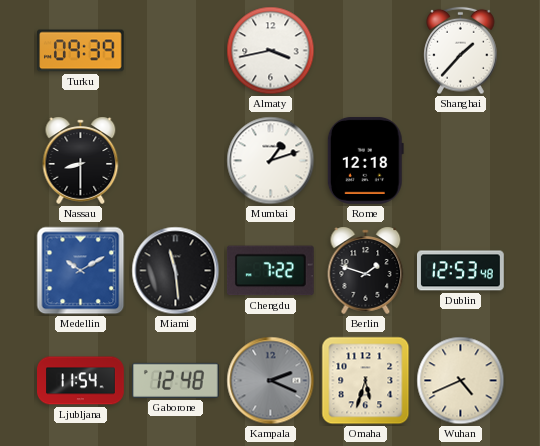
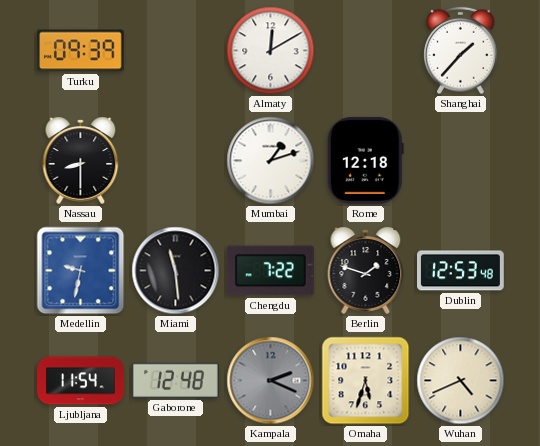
Almaty: 3:43 -> 12:10
Medellin: 10:10 -> 9:32
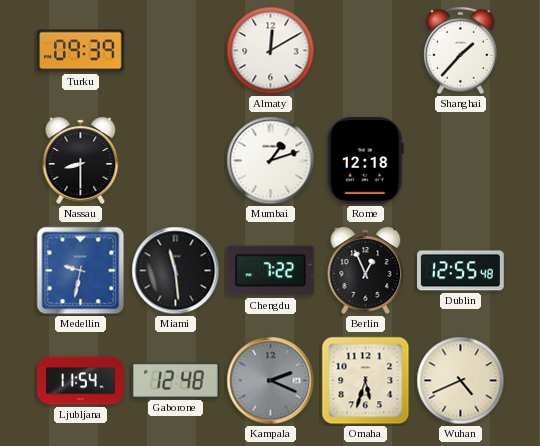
Berlin: 1:48 -> 12:56
Dublin: 12:53 -> 12:55
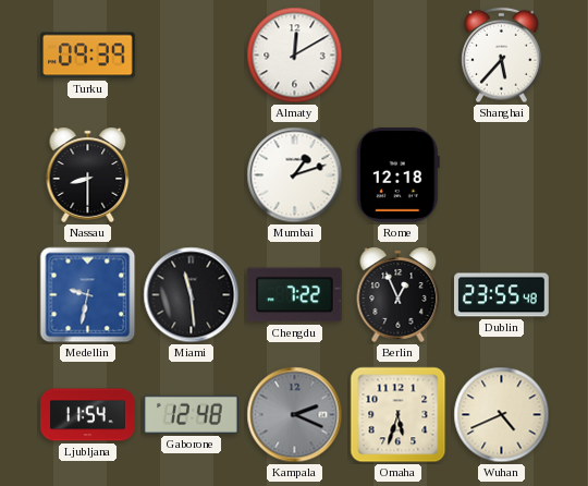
Shanghai: 1:37 -> 5:37
Dublin: 12:55 -> 23:55
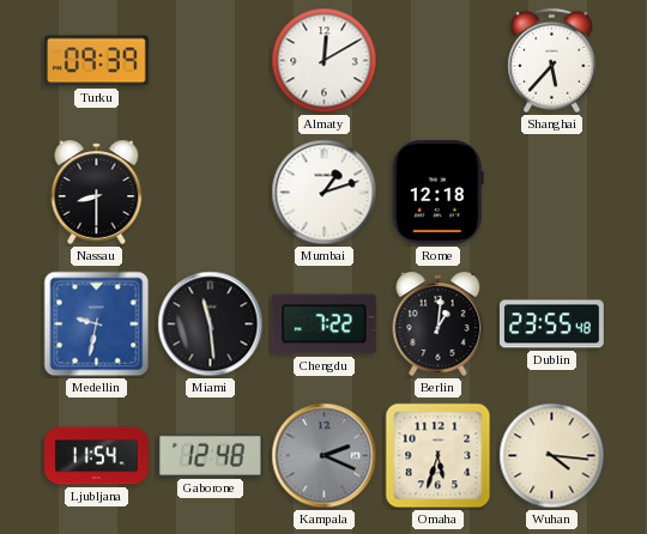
Berlin: 12:56 -> 1:01
Wuhan: 4:41 -> 4:16
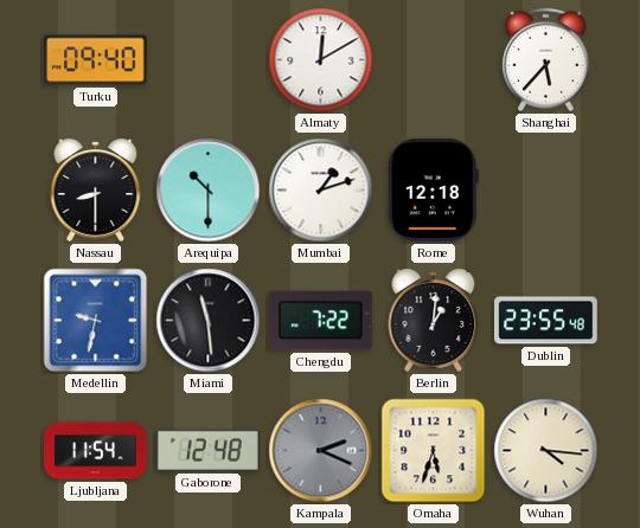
Turku: 09:39 -> 09:40
Arequipa: none -> 10:30
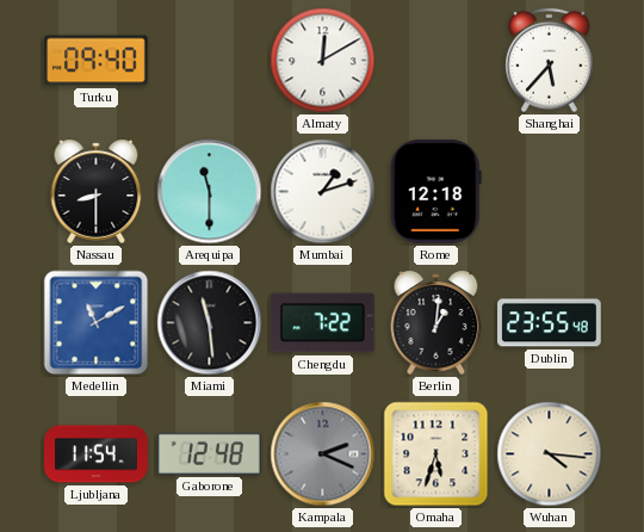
Arequipa: 10:30 -> 11:30
Medellin: 9:32 -> 11:10
